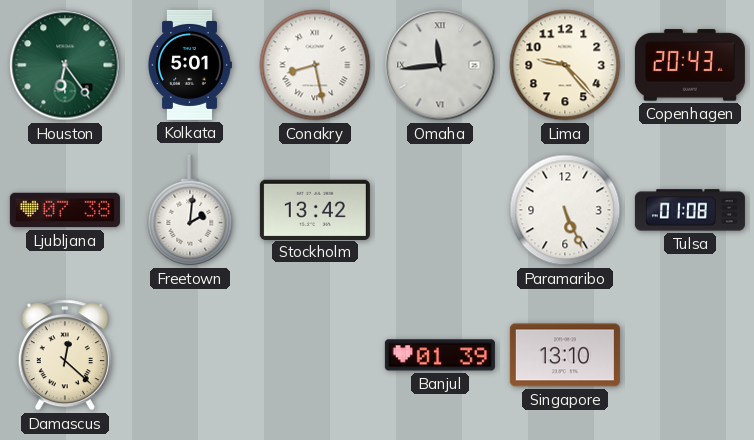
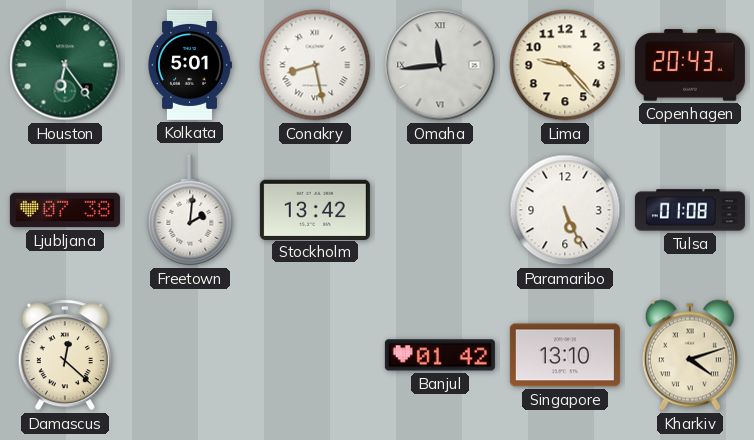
Banjul: 01:39 -> 01:42
Kharkiv: none -> 4:12
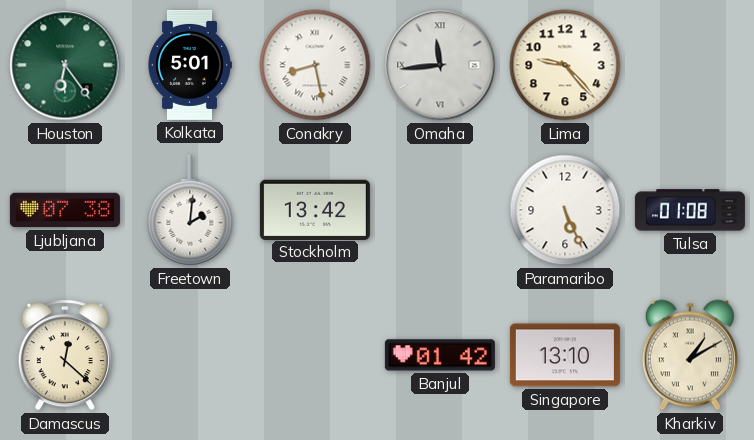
Copenhagen: 20:43 -> none
Kharkiv: 4:12 -> 1:10
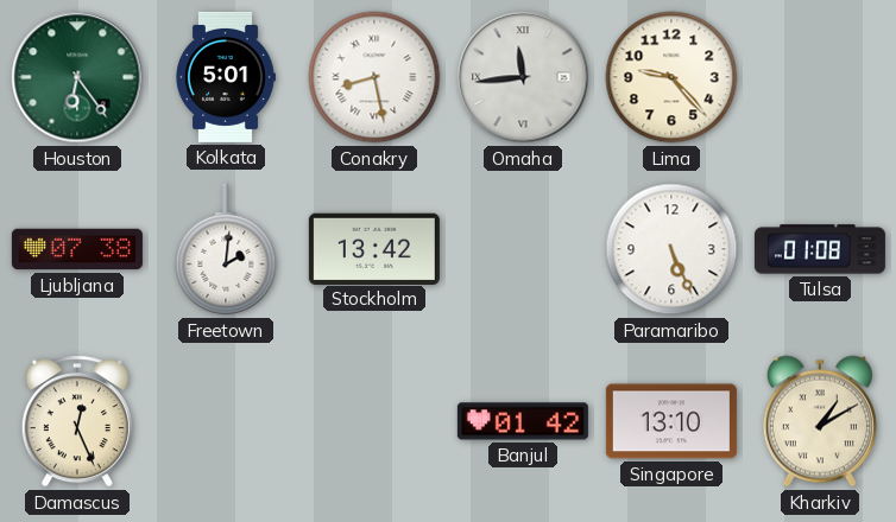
Damascus: 12:22 -> 12:26
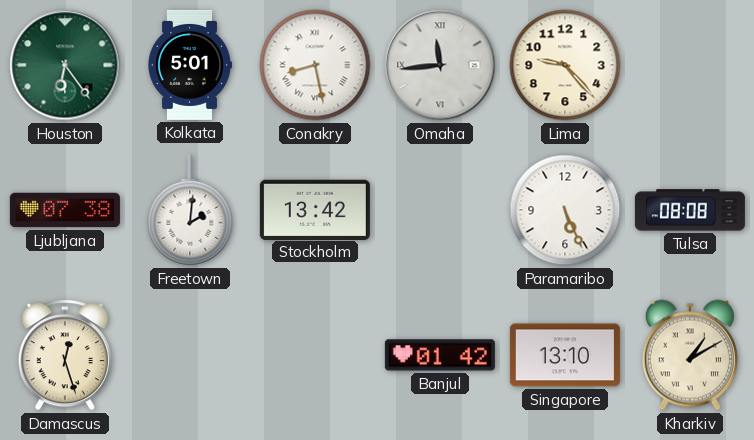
Tulsa: 01:08 -> 08:08
Damascus: 12:26 -> 12:27
